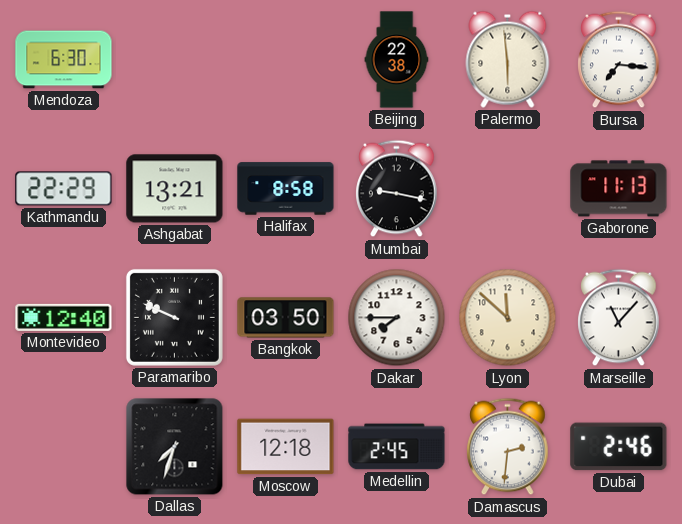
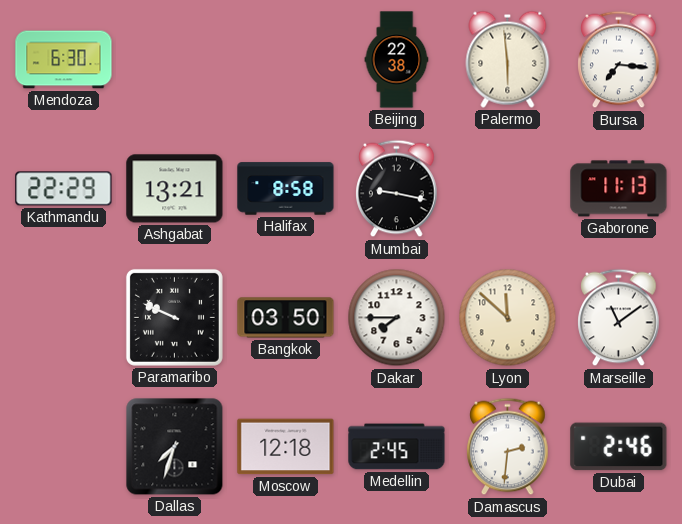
Montevideo: 12:40 -> none
Marseille: 11:07 -> 11:09
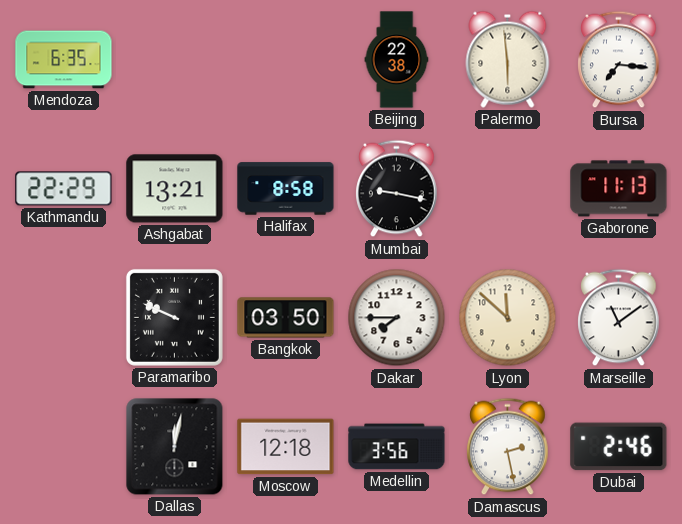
Mendoza: 6:30 -> 6:35
Dallas: 7:33 -> 12:02
Medellin: 2:45 -> 3:56
Damascus: 2:31 -> 2:28
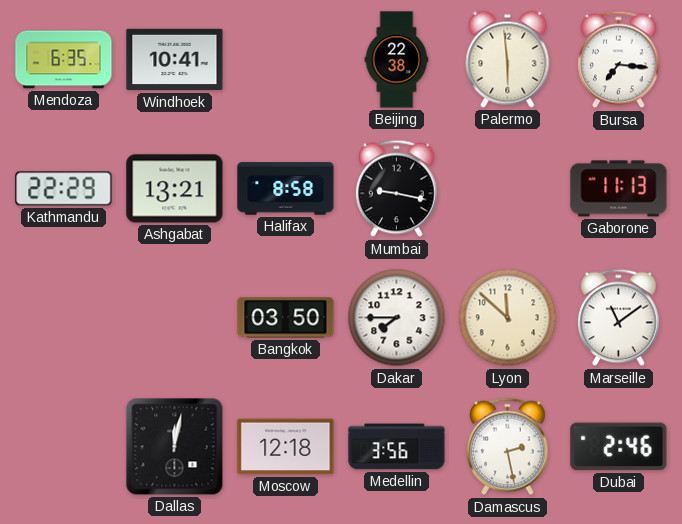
Windhoek: none -> 10:41
Paramaribo: 9:49 -> none
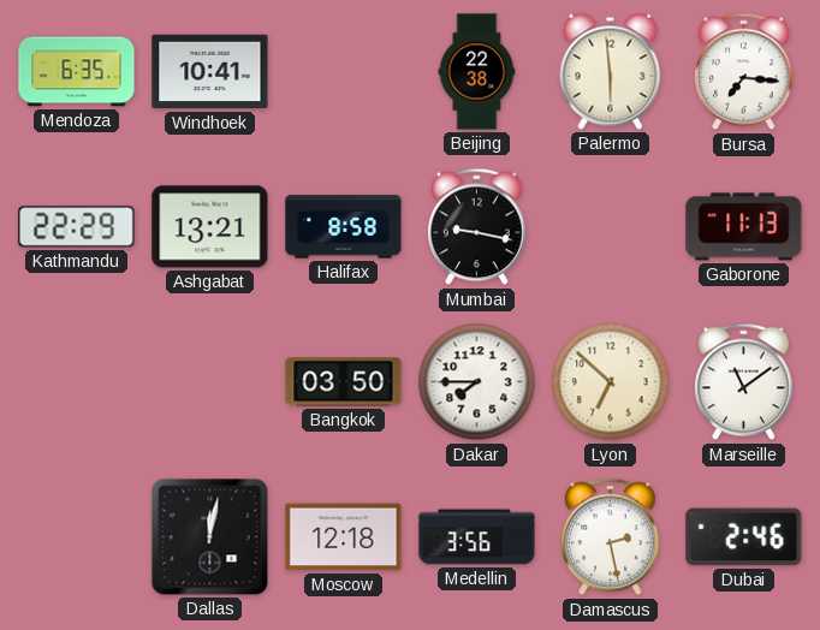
Lyon: 11:52 -> 6:52
